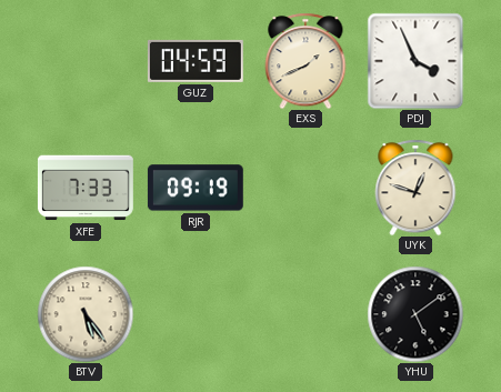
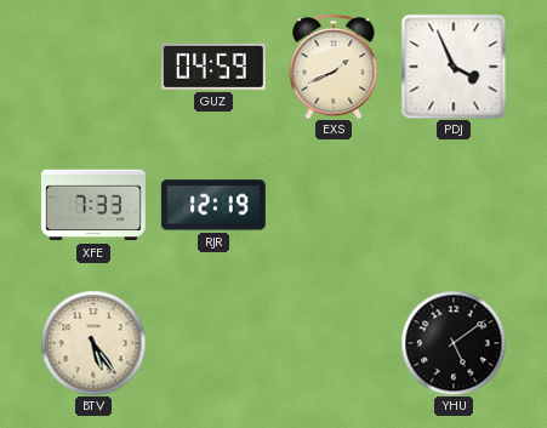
RJR: 09:19 -> 12:19
UYK: 12:48 -> none
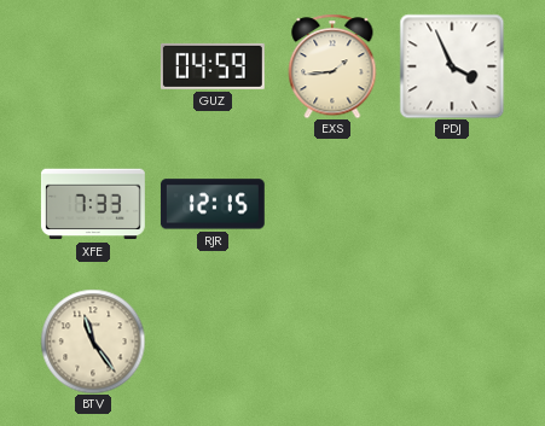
EXS: 1:41 -> 1:44
RJR: 12:19 -> 12:15
BTV: 5:24 -> 11:24
YHU: 5:09 -> none
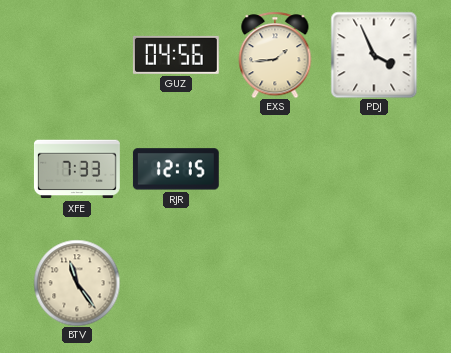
GUZ: 04:59 -> 04:56
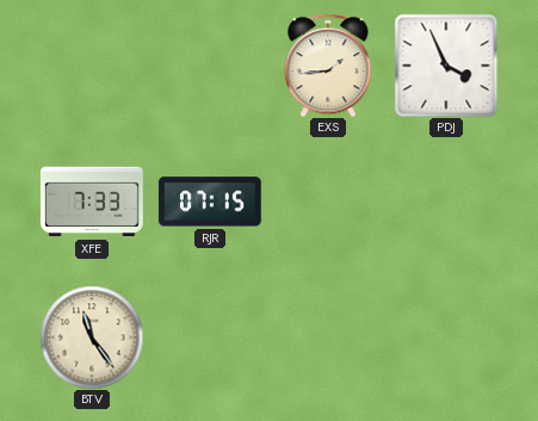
GUZ: 04:56 -> none
RJR: 12:15 -> 07:15
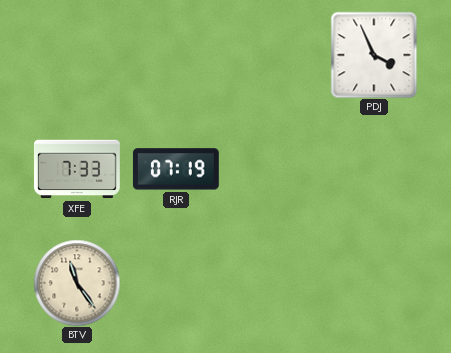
EXS: 1:44 -> none
RJR: 07:15 -> 07:19
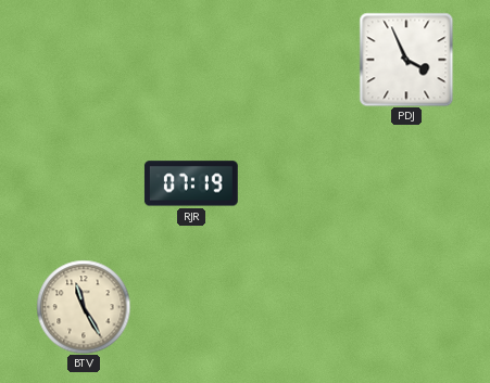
XFE: 7:33 -> none
BTV: 11:24 -> 11:25
